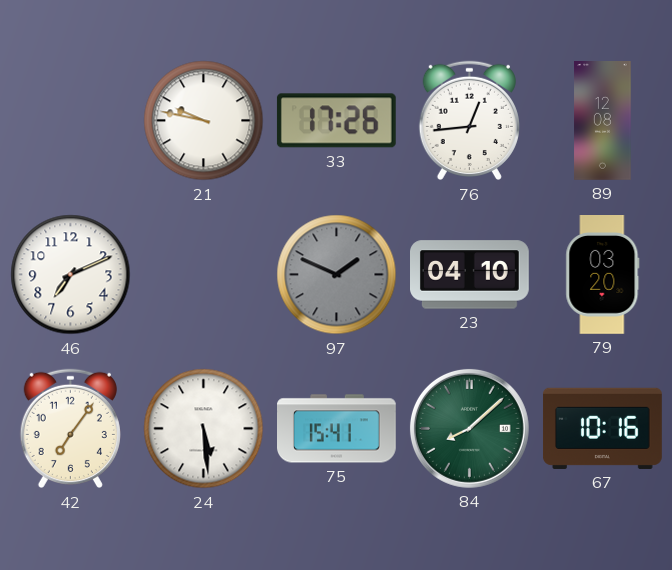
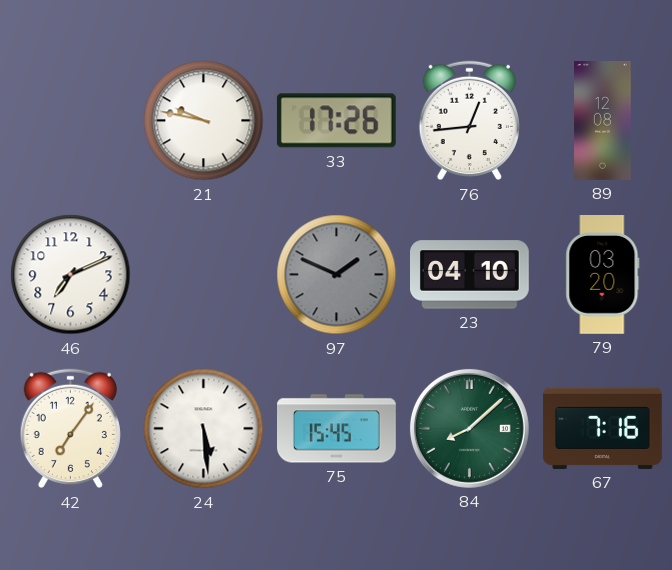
75: 15:41 -> 15:45
67: 10:16 -> 7:16
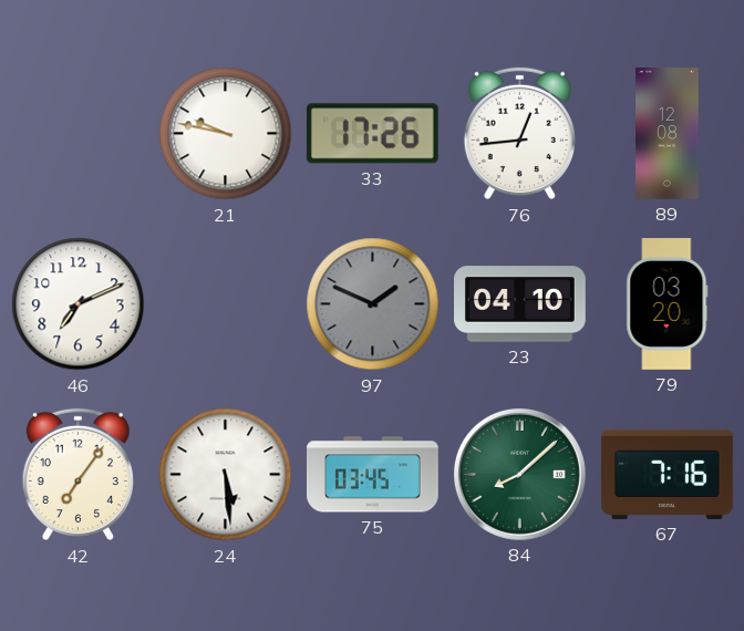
75: 15:45 -> 03:45
